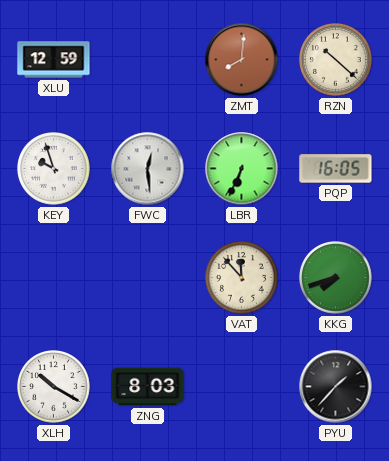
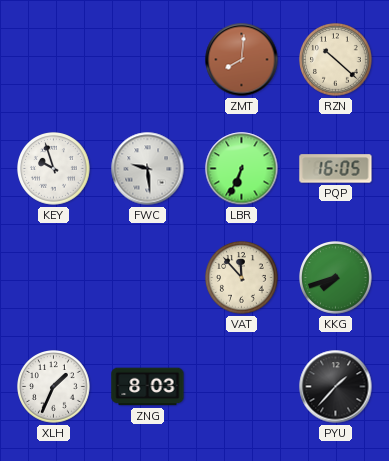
XLU: 12:59 -> none
FWC: 12:29 -> 9:29
XLH: 10:20 -> 1:34
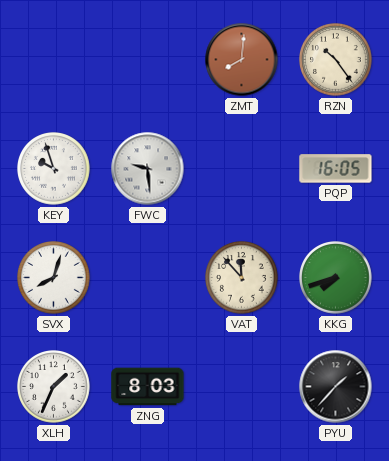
RZN: 10:22 -> 10:24
LBR: 6:34 -> none
SVX: none -> 8:03
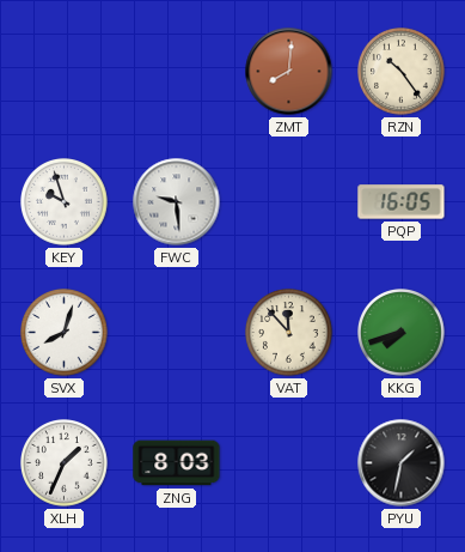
PYU: 1:37 -> 1:32
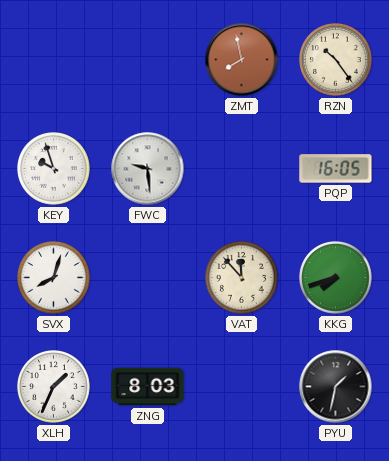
ZMT: 8:01 -> 7:58
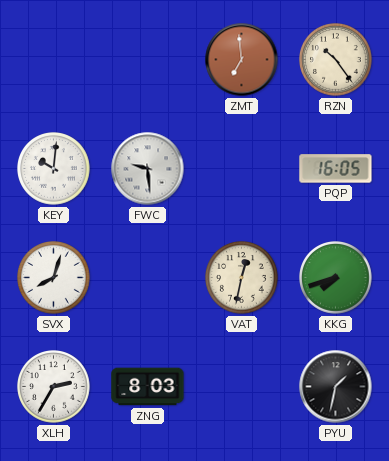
ZMT: 7:58 -> 6:59
KEY: 9:57 -> 10:01
VAT: 11:53 -> 12:32
XLH: 1:34 -> 2:35
